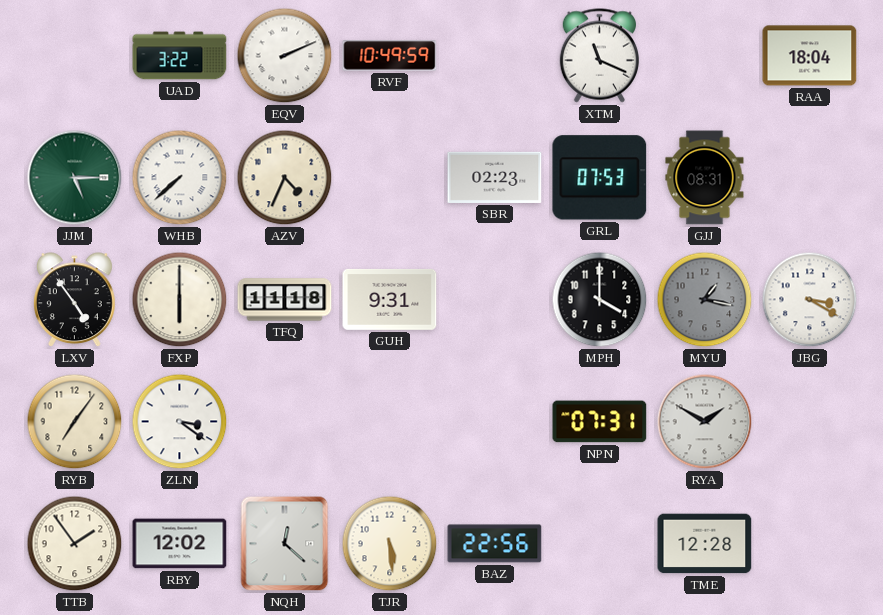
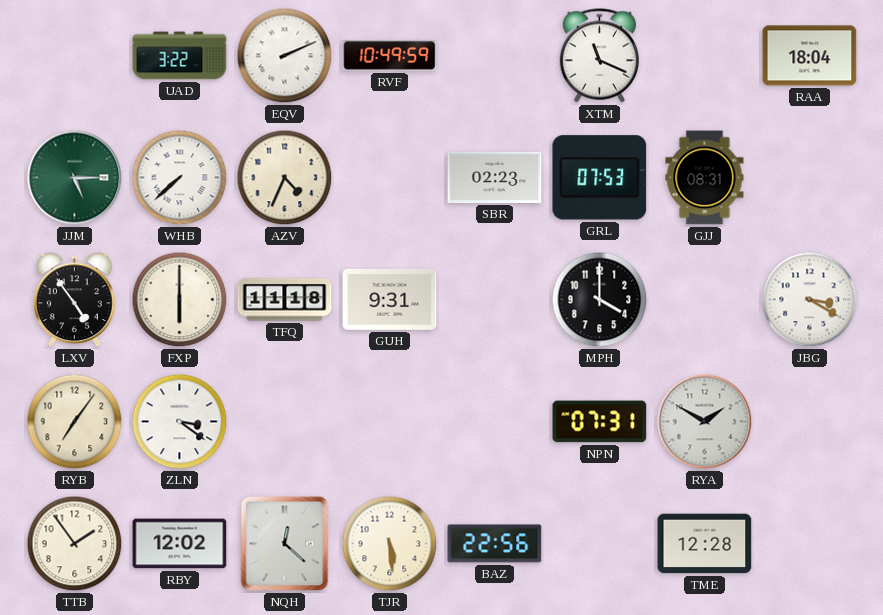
MYU: 1:17 -> none
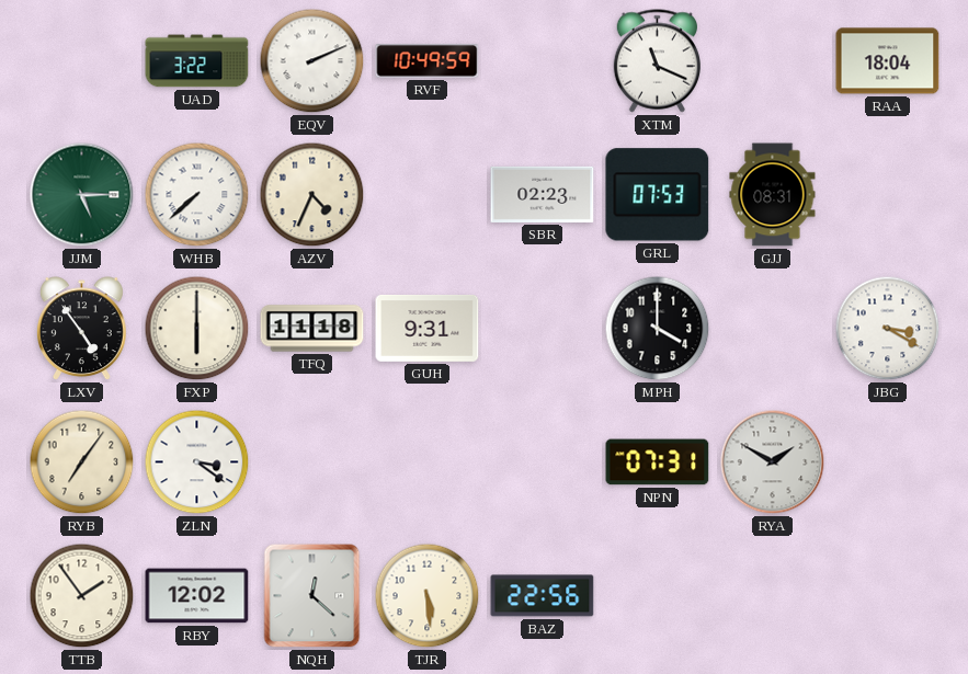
TME: 12:28 -> none
